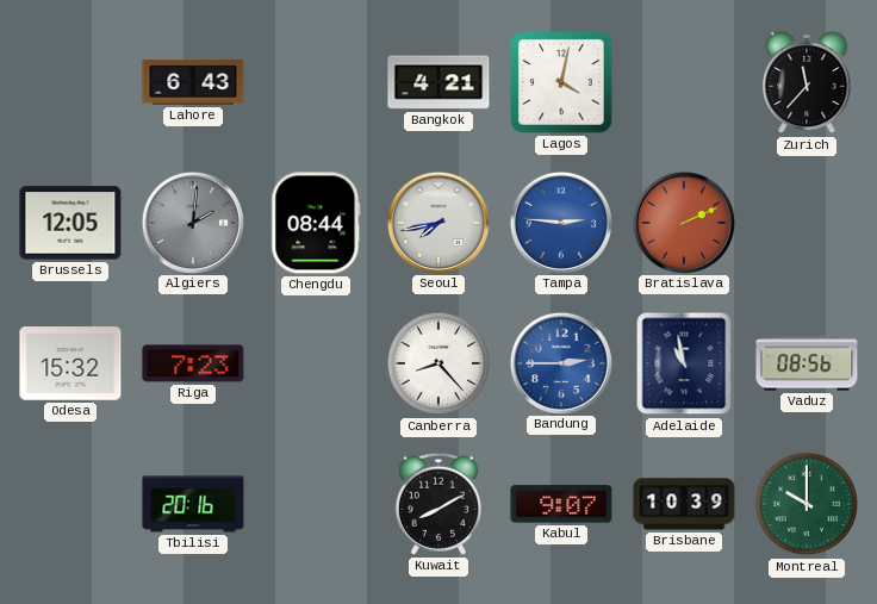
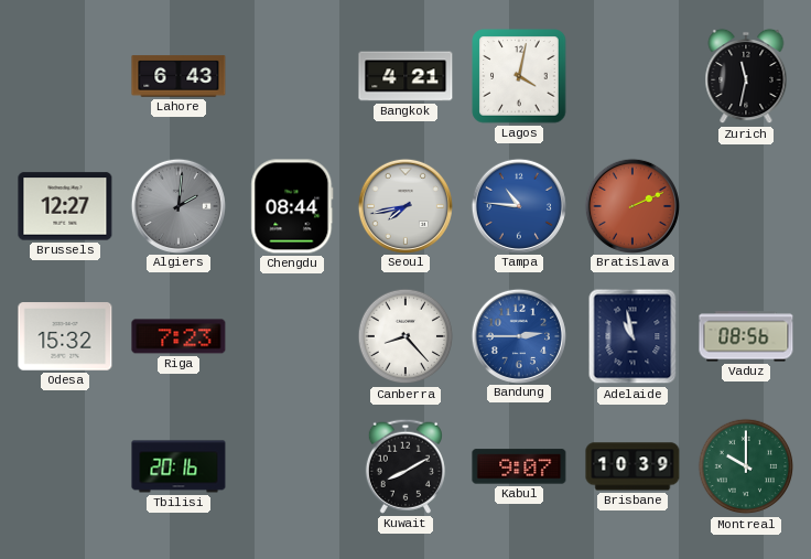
Zurich: 11:37 -> 11:32
Brussels: 12:05 -> 12:27
Tampa: 2:46 -> 10:46
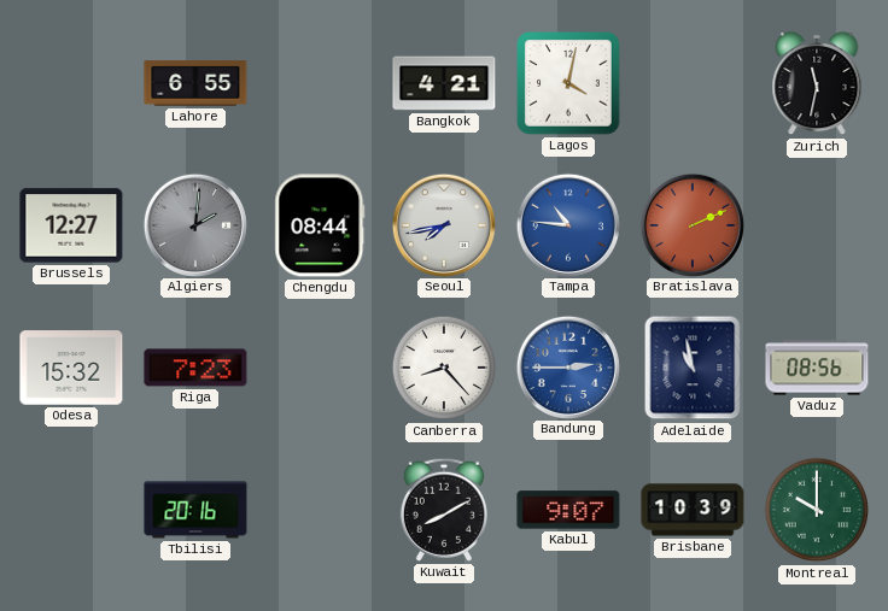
Lahore: 6:43 -> 6:55
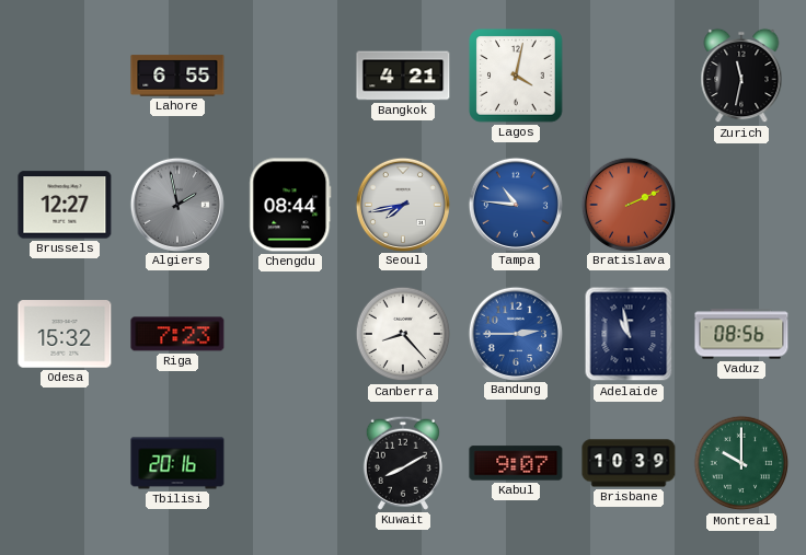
Algiers: 2:01 -> 1:58
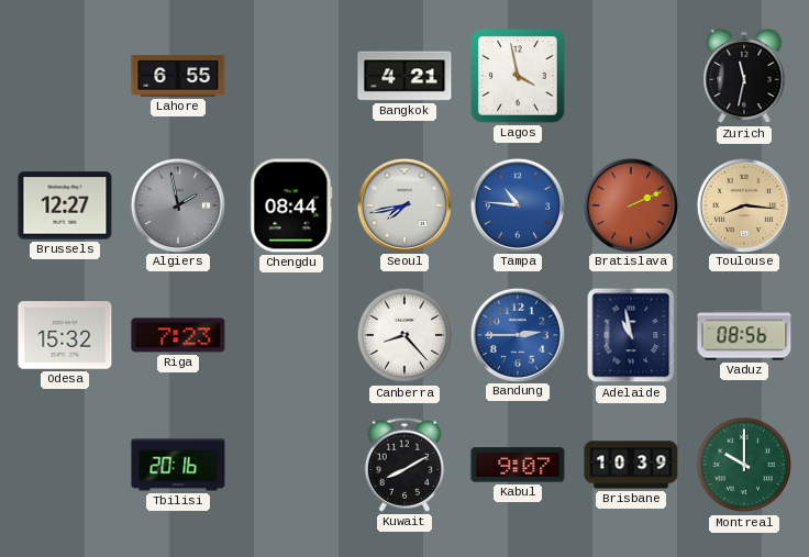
Lagos: 4:02 -> 3:58
Toulouse: none -> 8:16
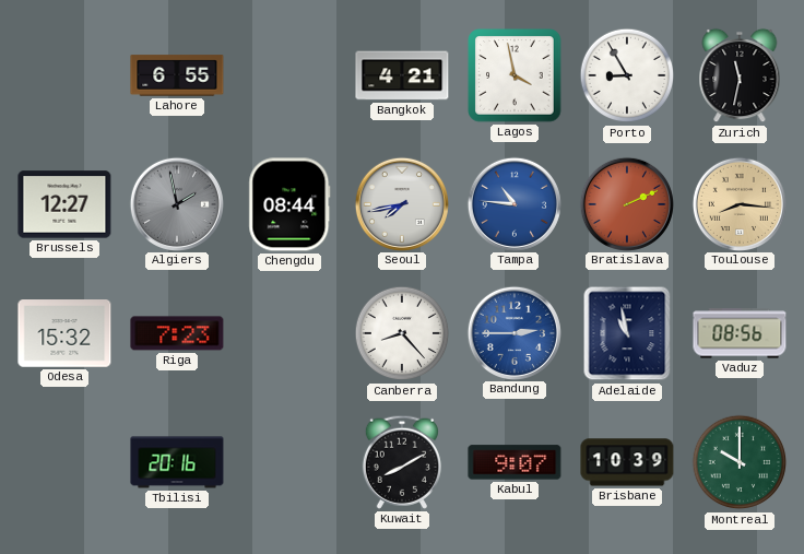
Porto: none -> 8:55
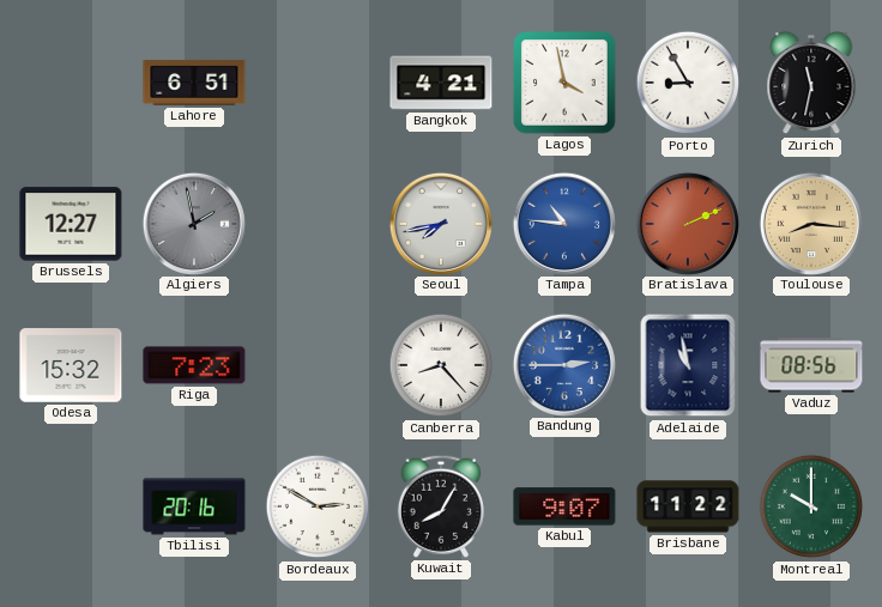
Lahore: 6:55 -> 6:51
Chengdu: 08:44 -> none
Bordeaux: none -> 2:50
Kuwait: 8:10 -> 8:05
Brisbane: 10:39 -> 11:22
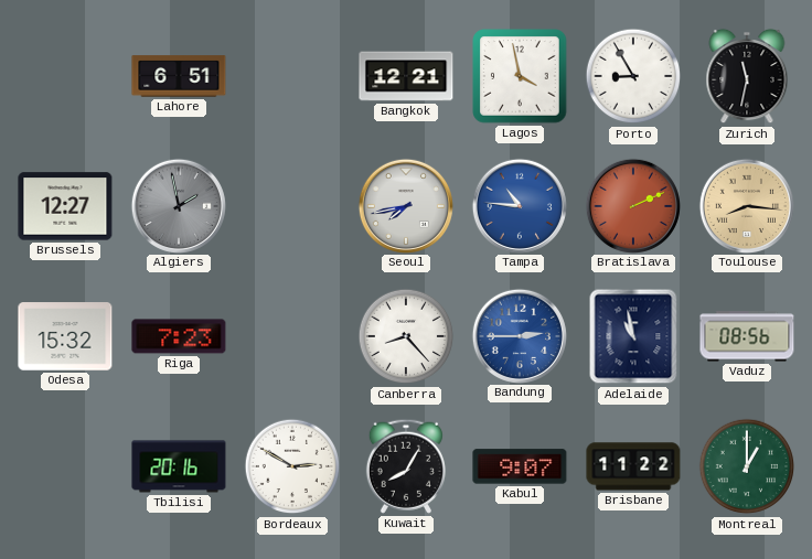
Bangkok: 4:21 -> 12:21
Montreal: 10:00 -> 1:00
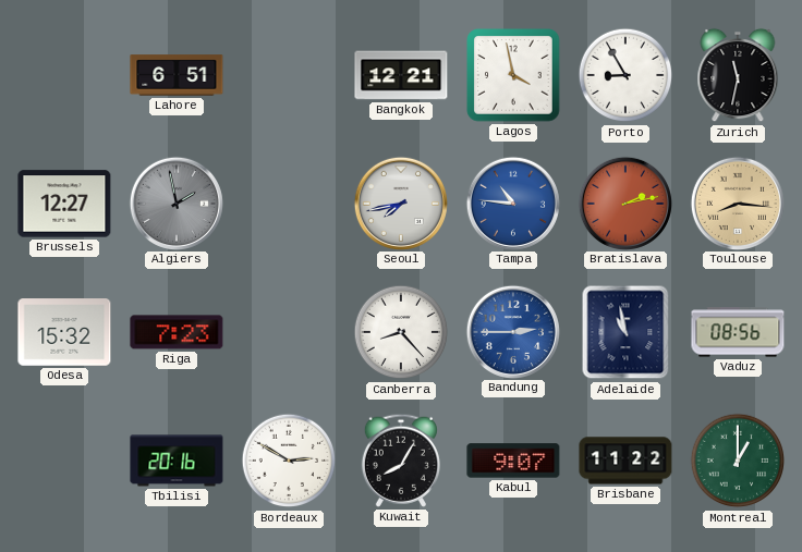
Bratislava: 2:11 -> 2:13
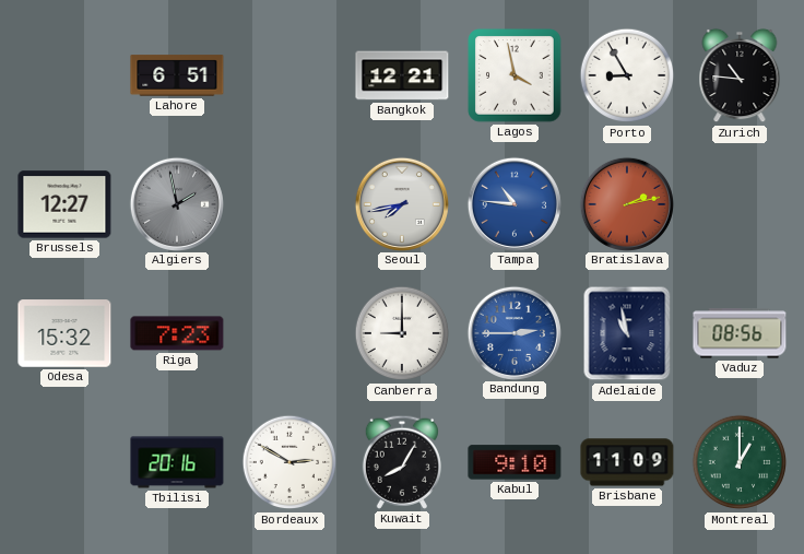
Zurich: 11:32 -> 10:46
Toulouse: 8:16 -> none
Canberra: 8:23 -> 9:00
Kabul: 9:07 -> 9:10
Brisbane: 11:22 -> 11:09
